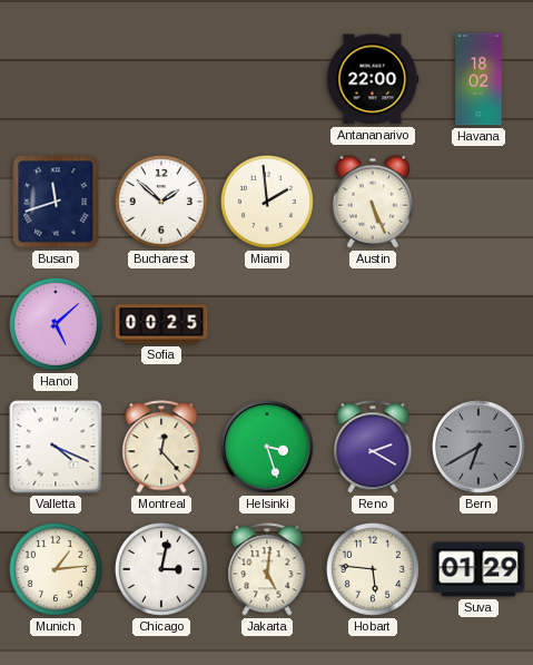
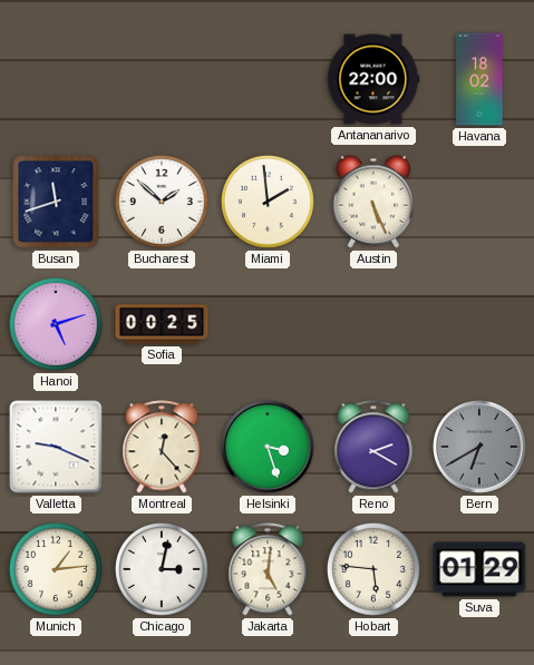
Hanoi: 5:08 -> 5:12
Valletta: 4:19 -> 9:19
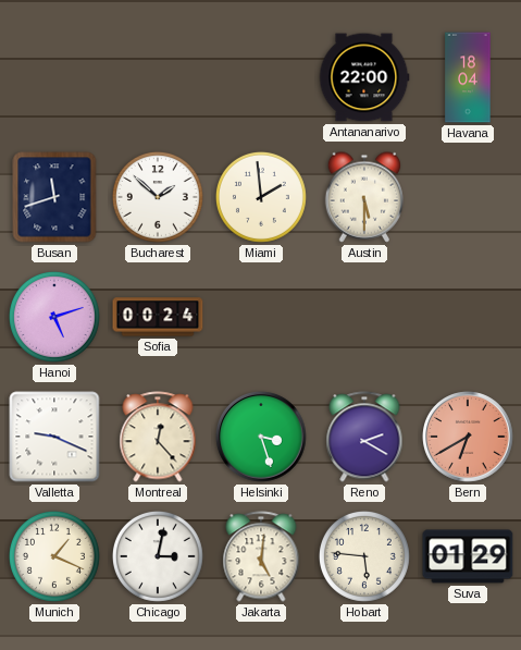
Havana: 18:02 -> 18:04
Austin: 5:26 -> 5:30
Sofia: 00:25 -> 00:24
Bern dial: grey -> salmon
Munich: 1:14 -> 1:19
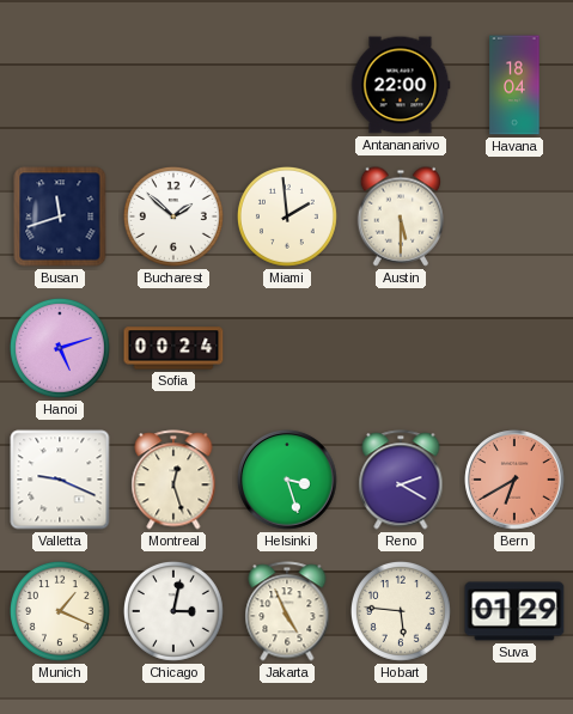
Montreal: 12:23 -> 12:27
Jakarta: 5:01 -> 4:56
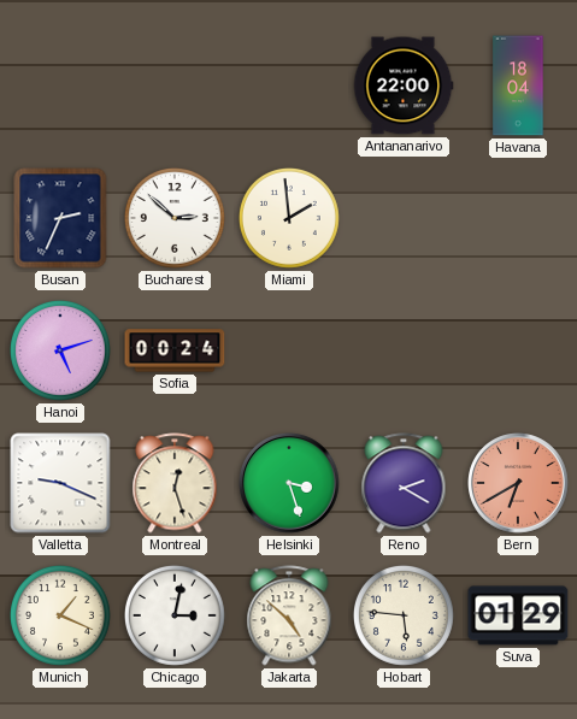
Busan: 11:42 -> 2:34
Bucharest: 1:52 -> 2:52
Austin: 5:30 -> none
Jakarta: 4:56 -> 4:52
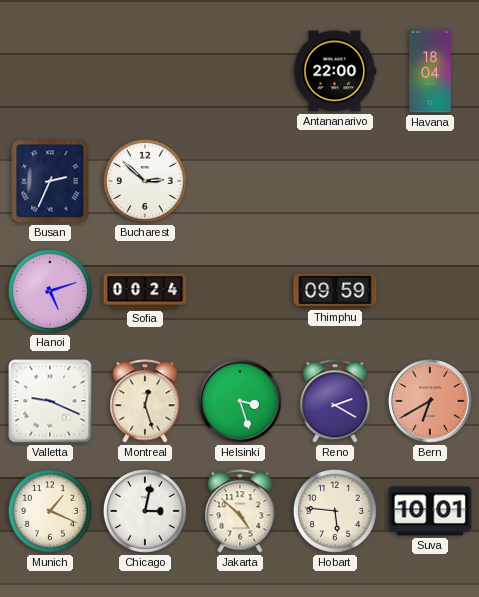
Miami: 1:59 -> none
Thimphu: none -> 09:59
Suva: 01:29 -> 10:01
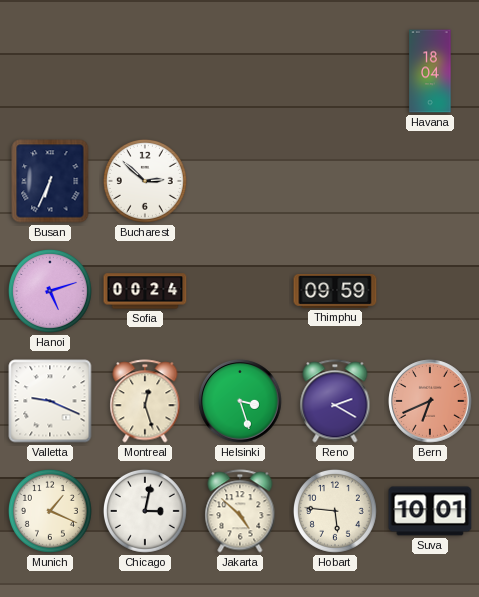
Antananarivo: 22:00 -> none
Busan: 2:34 -> 6:34
Bern: 6:40 -> 6:41
